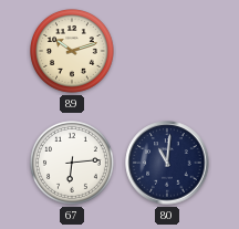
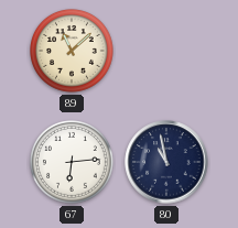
89: 10:12 -> 11:08
80: 11:01 -> 10:58
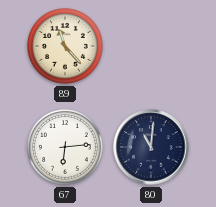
89: 11:08 -> 11:23
80: 10:58 -> 11:01
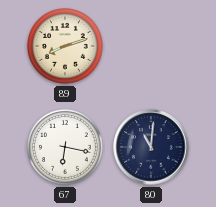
89: 11:23 -> 8:12
67: 6:14 -> 6:17
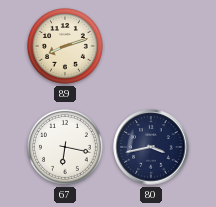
80: 11:01 -> 3:43
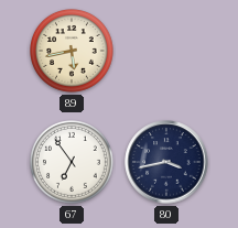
89: 8:12 -> 5:43
67: 6:17 -> 6:54
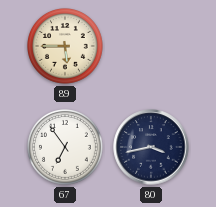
89: 5:43 -> 5:45
